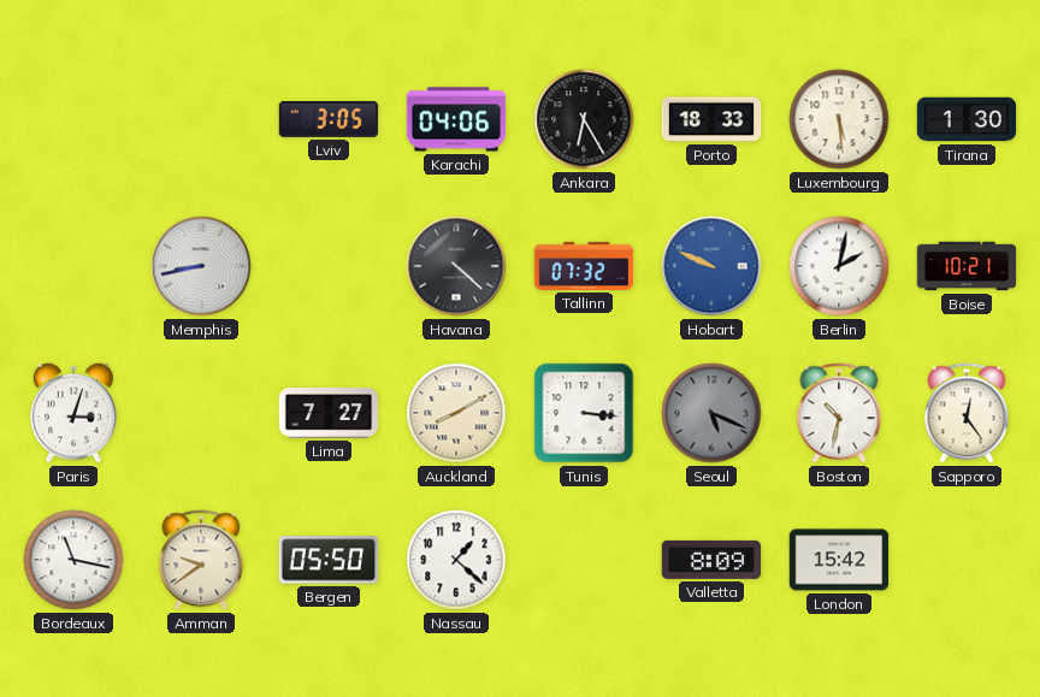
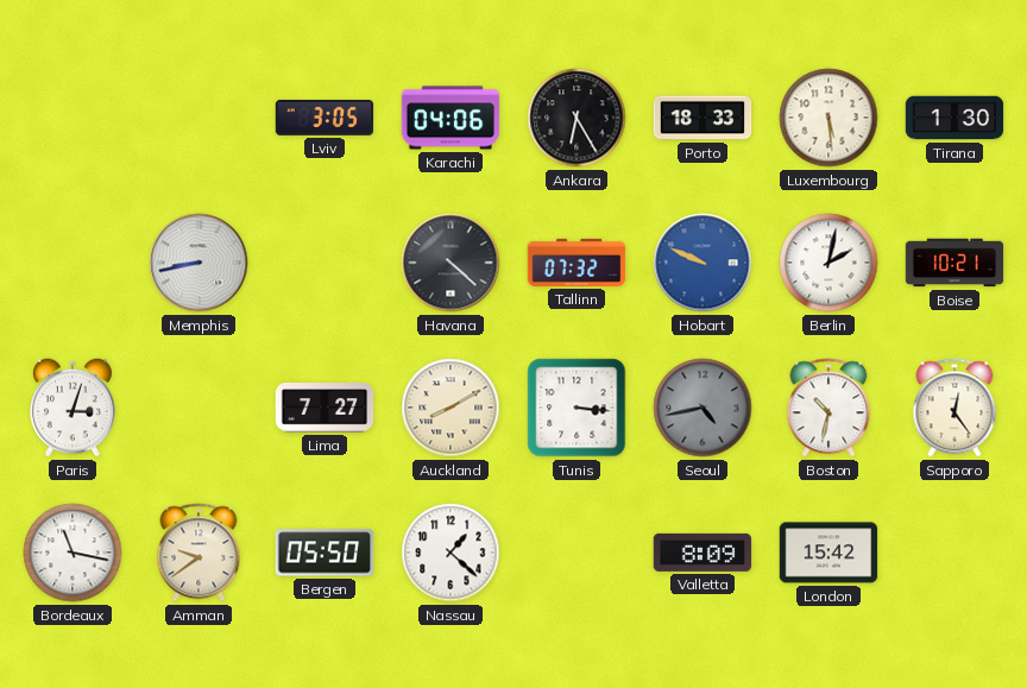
Seoul: 5:19 -> 4:43
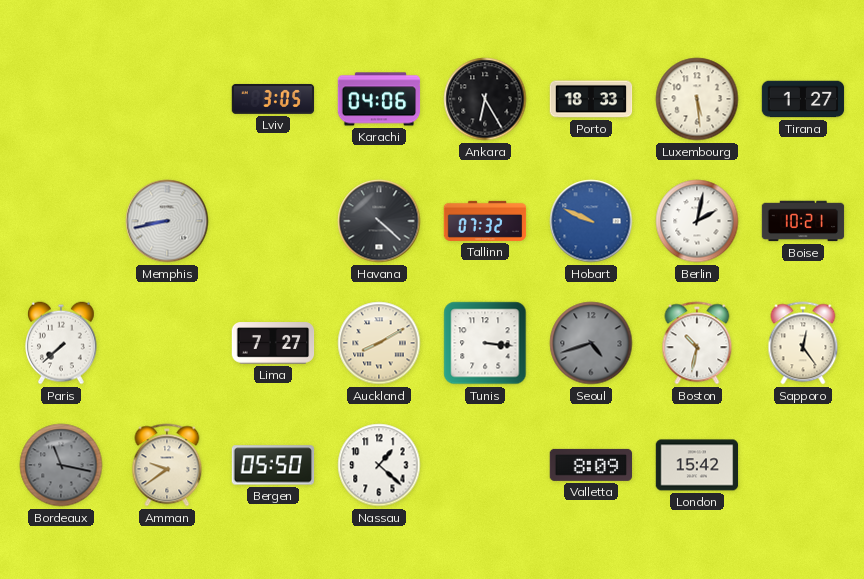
Tirana: 1:30 -> 1:27
Paris: 3:03 -> 7:38
Seoul: 4:43 -> 4:42
Bordeaux dial: white -> grey
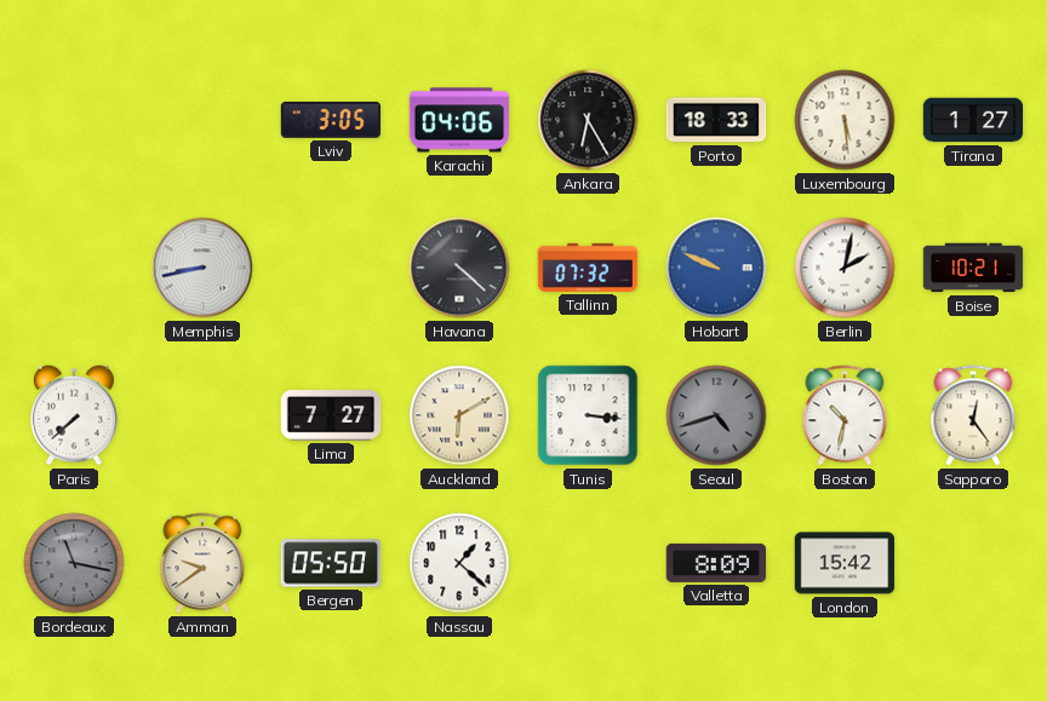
Auckland: 8:10 -> 6:10
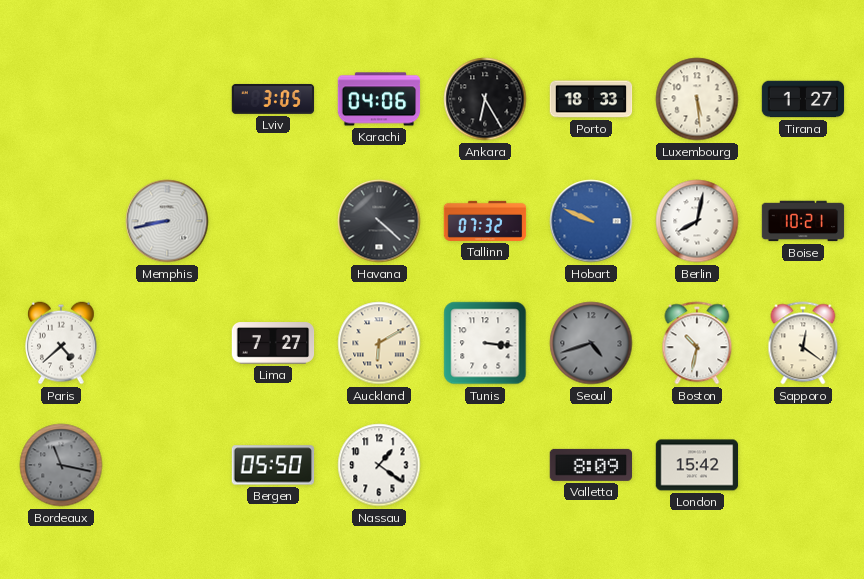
Berlin: 2:02 -> 8:02
Paris: 7:38 -> 4:38
Sapporo: 12:24 -> 12:21
Amman: 9:39 -> none
Nassau: 1:22 -> 1:21
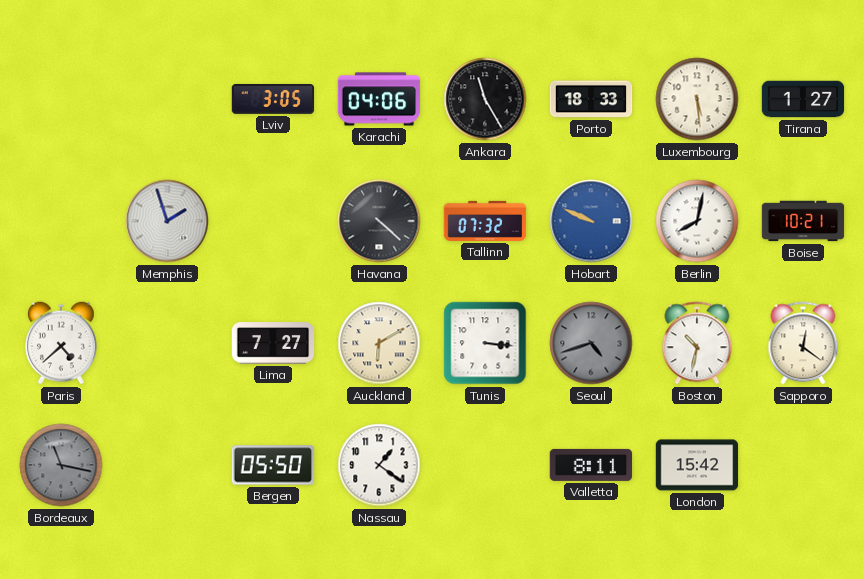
Ankara: 6:25 -> 11:25
Memphis: 8:43 -> 1:57
Valletta: 8:09 -> 8:11
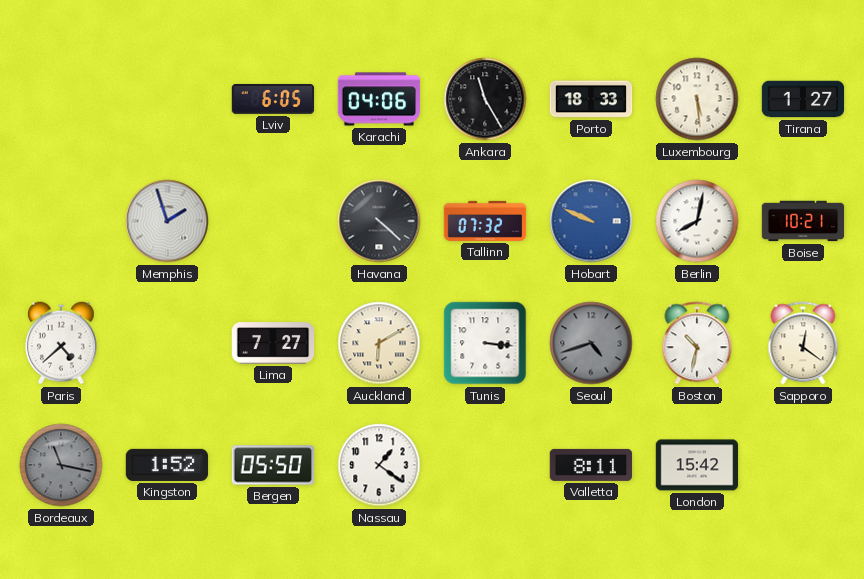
Lviv: 3:05 -> 6:05
Kingston: none -> 1:52
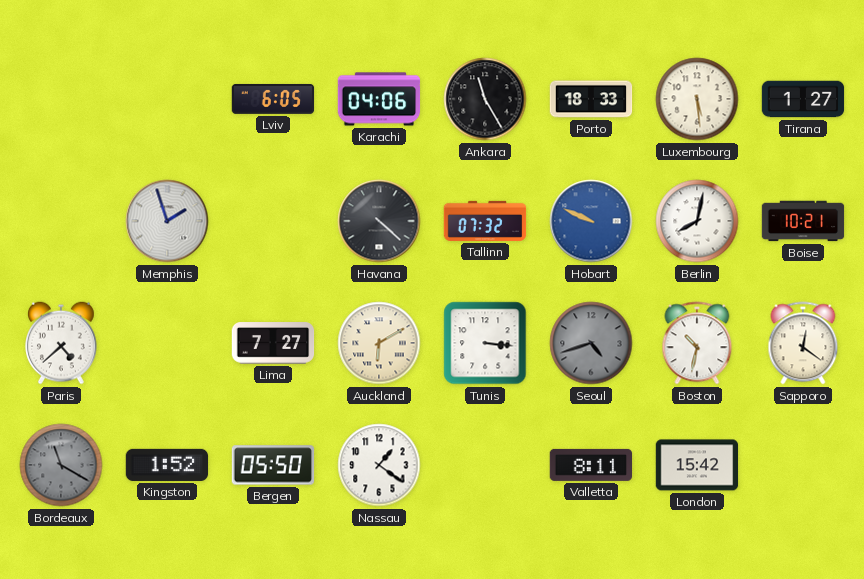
Bordeaux: 11:17 -> 11:20
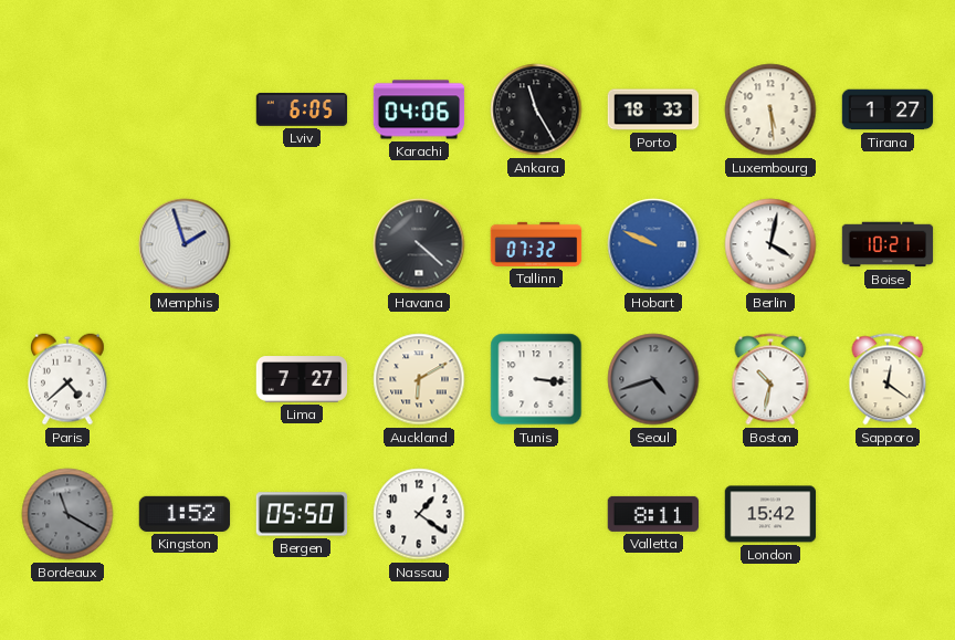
Berlin: 8:02 -> 4:02
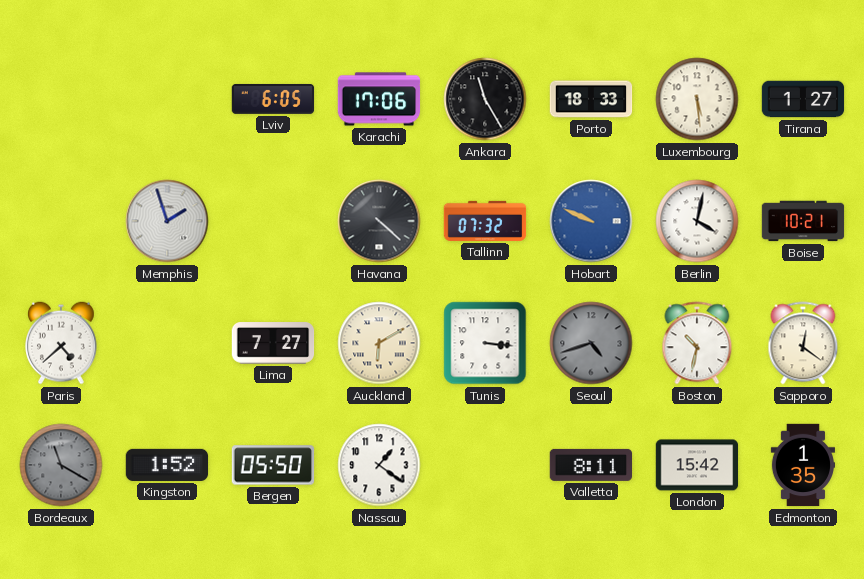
Karachi: 04:06 -> 17:06
Edmonton: none -> 1:35
